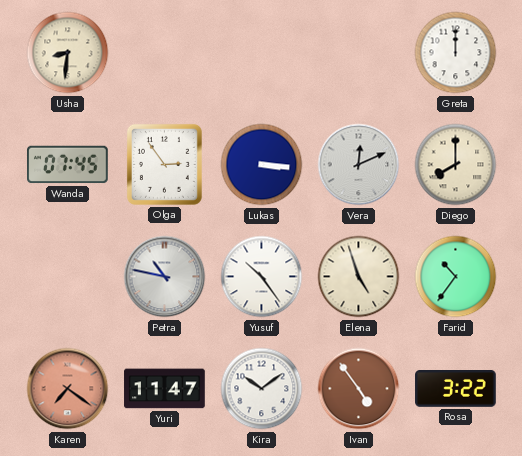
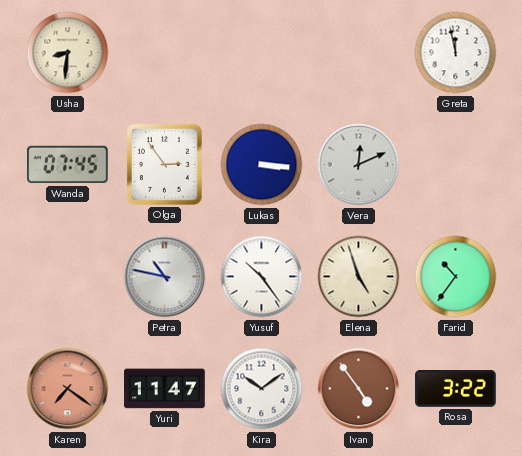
Greta: 12:00 -> 11:58
Diego: 8:00 -> none
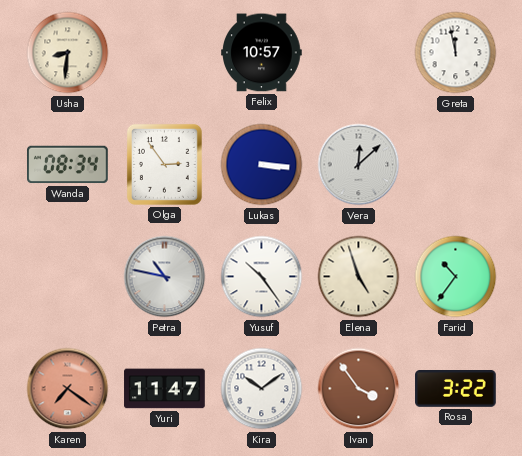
Felix: none -> 10:57
Wanda: 07:45 -> 08:34
Vera: 12:11 -> 12:08
Ivan: 4:54 -> 3:54
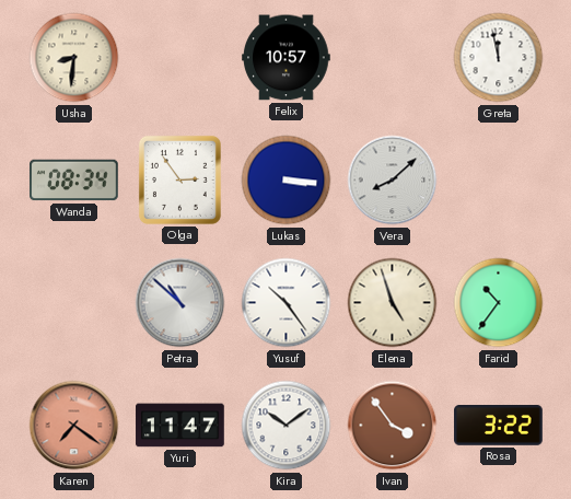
Vera: 12:08 -> 8:08
Petra: 10:47 -> 10:52
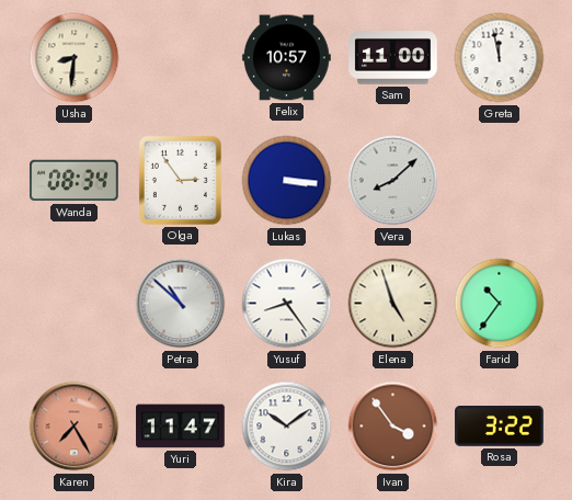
Sam: none -> 11:00
Yusuf: 10:24 -> 8:24
Karen: 7:21 -> 7:25
